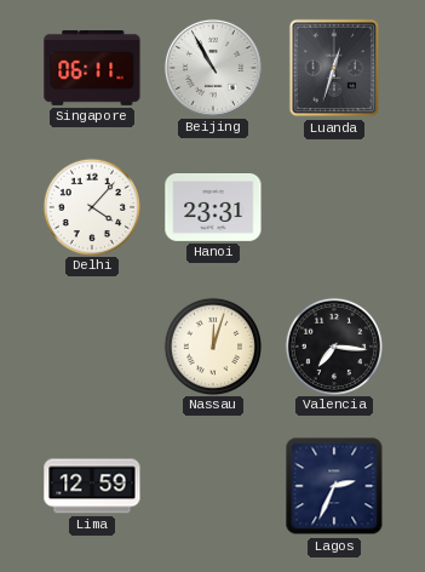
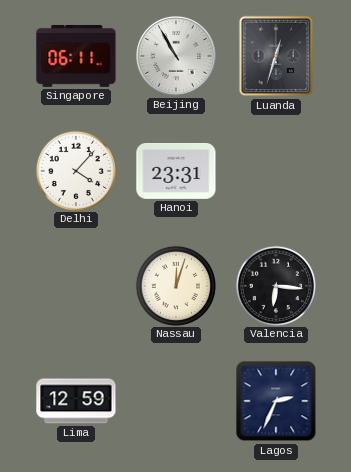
Valencia: 7:16 -> 6:16
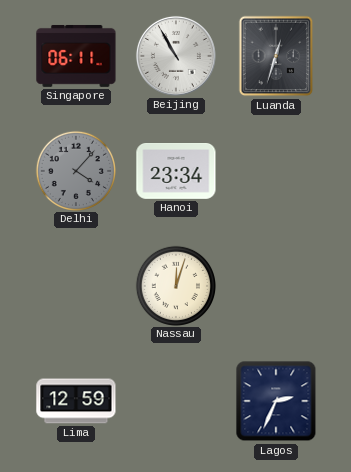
Delhi dial: white -> grey
Hanoi: 23:31 -> 23:34
Valencia: 6:16 -> none
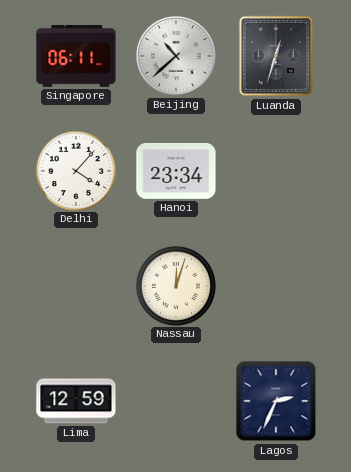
Beijing: 10:55 -> 10:38
Delhi dial: grey -> white
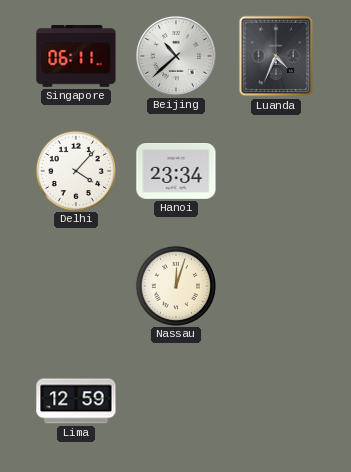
Luanda: 12:33 -> 4:34
Lagos: 2:34 -> none
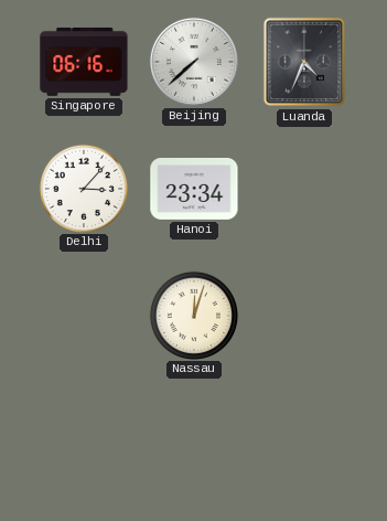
Singapore: 06:11 -> 06:16
Beijing: 10:38 -> 7:38
Delhi: 4:07 -> 3:07
Lima: 12:59 -> none
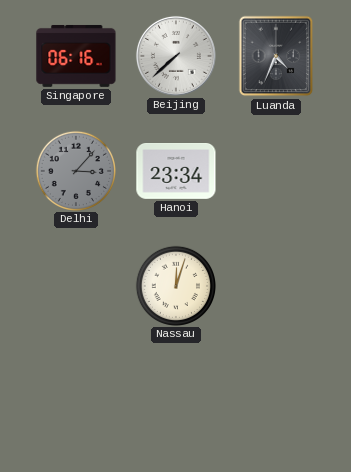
Delhi dial: white -> grey
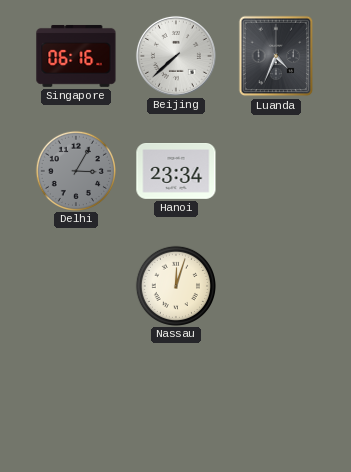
Delhi: 3:07 -> 3:05
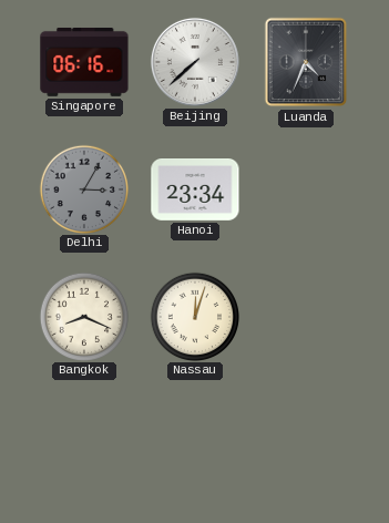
Bangkok: none -> 8:19
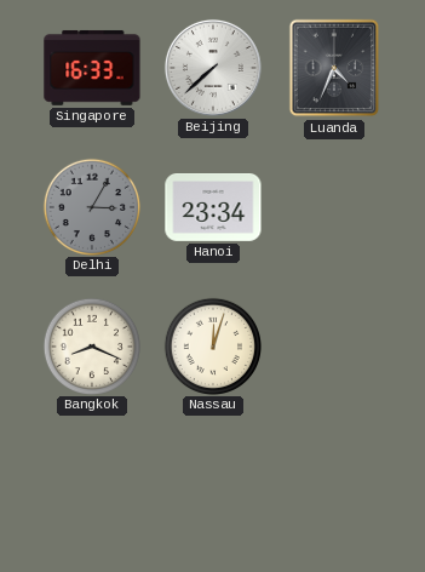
Singapore: 06:16 -> 16:33
